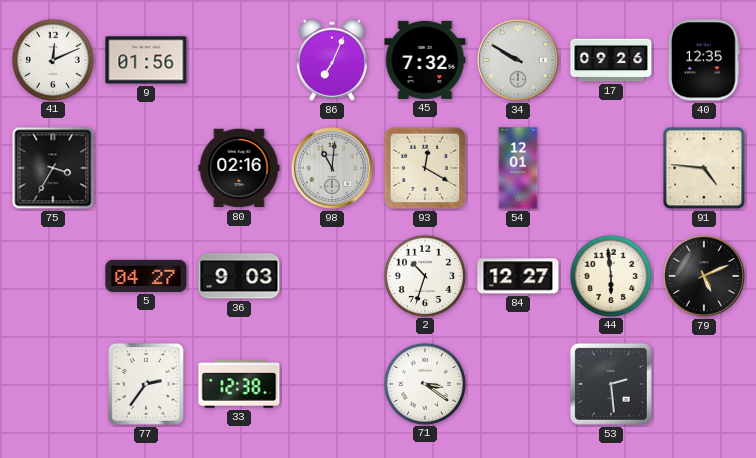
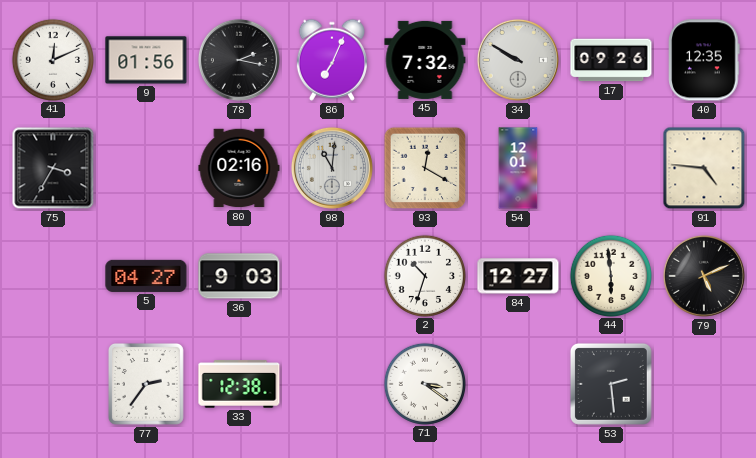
78: none -> 2:17
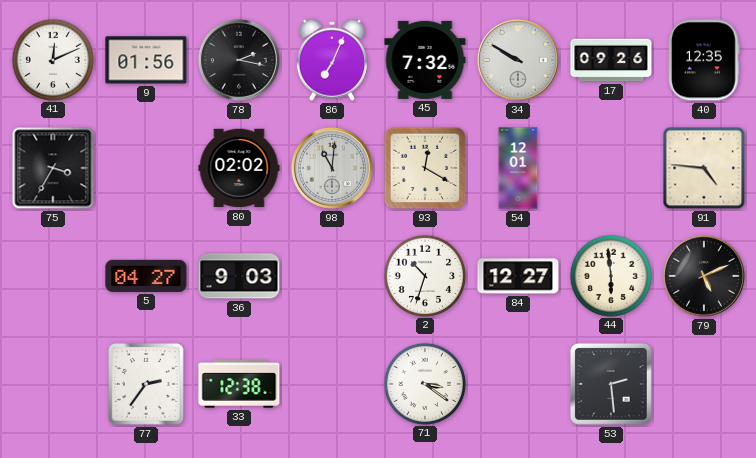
80: 02:16 -> 02:02
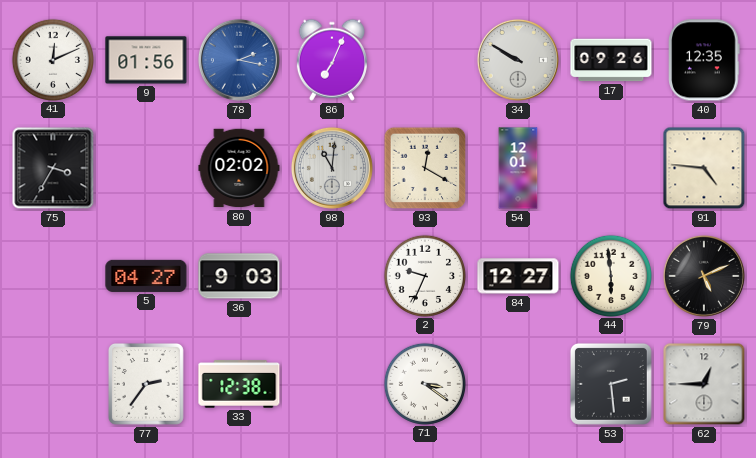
78 dial: black -> blue
45: 7:32 -> none
2: 10:33 -> 9:34
62: none -> 12:45
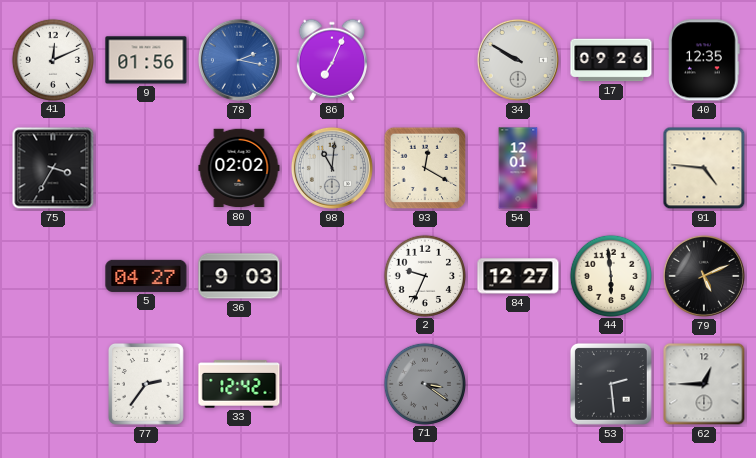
33: 12:38 -> 12:42
71 dial: white -> grey
